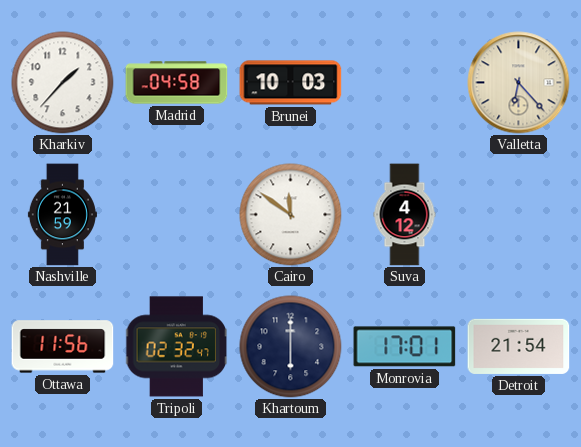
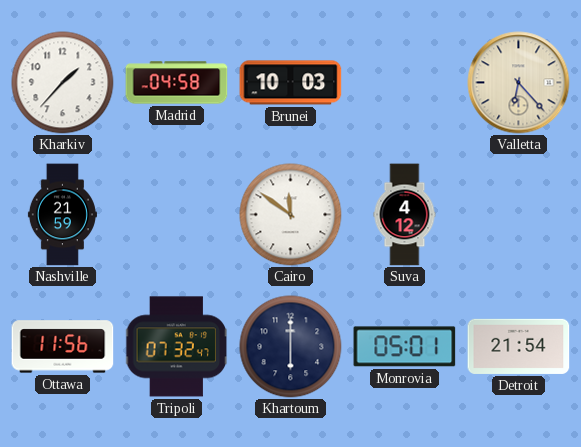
Tripoli: 02:32 -> 07:32
Monrovia: 17:01 -> 05:01
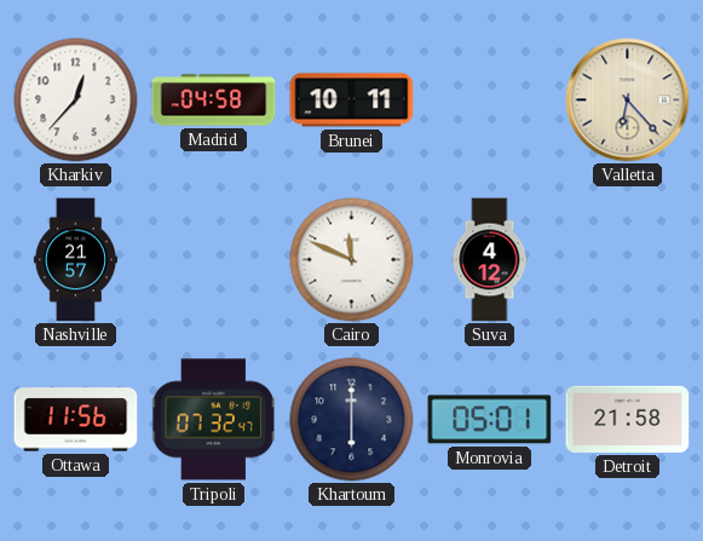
Kharkiv: 1:37 -> 12:37
Brunei: 10:03 -> 10:11
Nashville: 21:59 -> 21:57
Cairo: 11:51 -> 11:49
Detroit: 21:54 -> 21:58
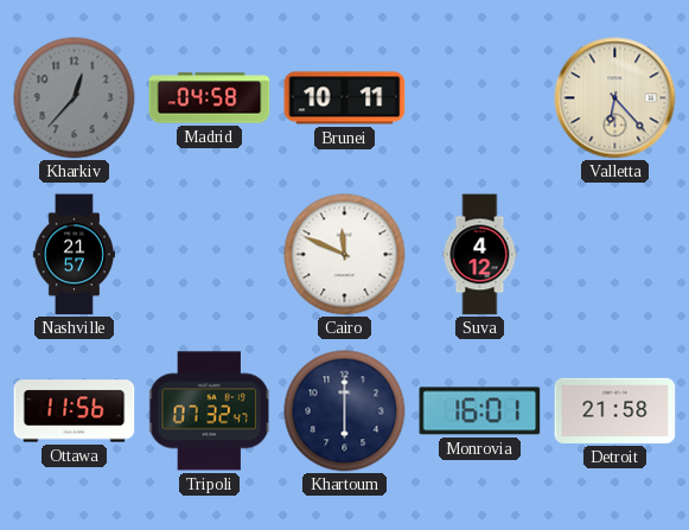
Kharkiv dial: white -> grey
Monrovia: 05:01 -> 16:01
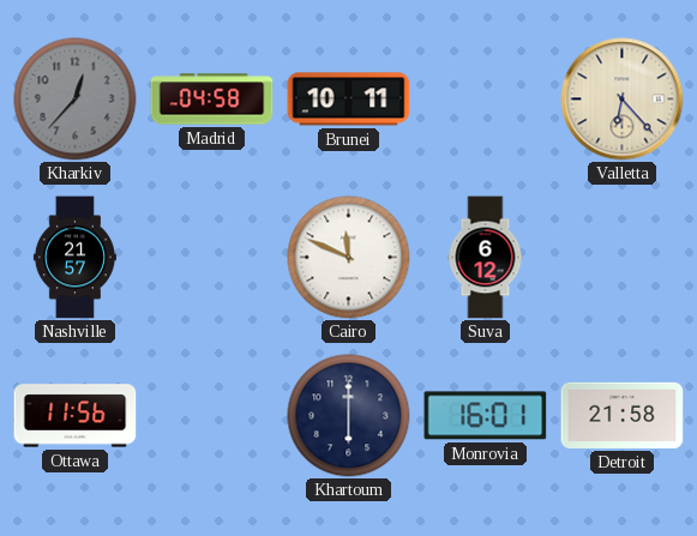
Suva: 4:12 -> 6:12
Tripoli: 07:32 -> none
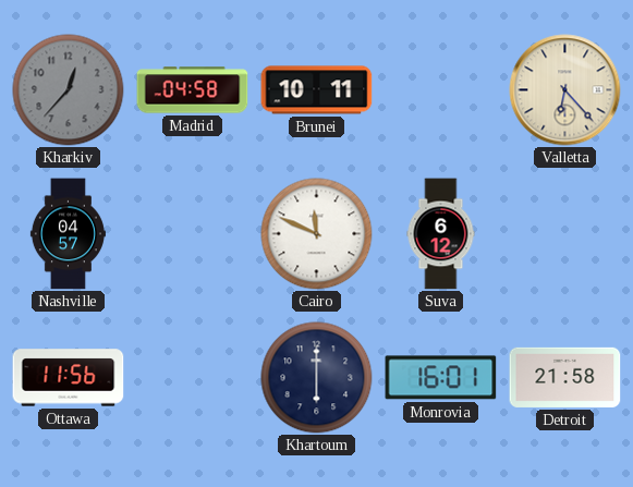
Nashville: 21:57 -> 04:57
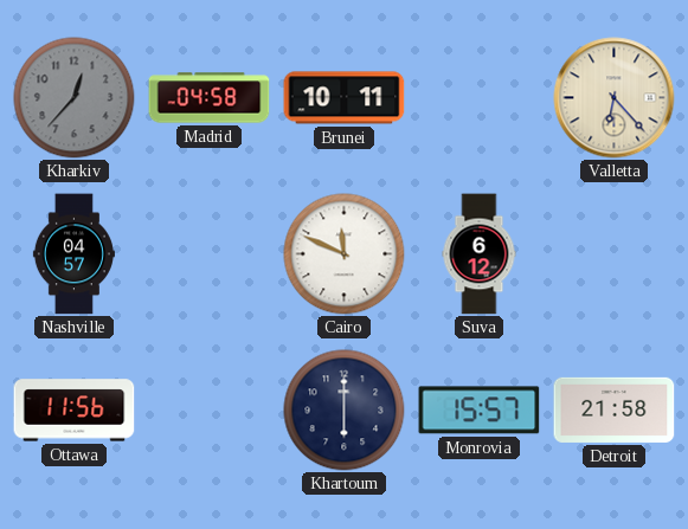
Monrovia: 16:01 -> 15:57
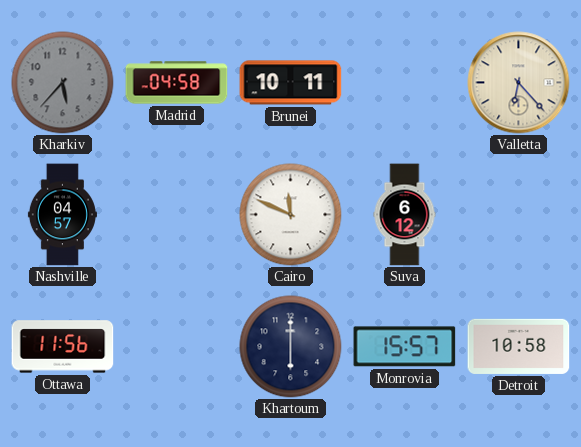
Kharkiv: 12:37 -> 5:37
Detroit: 21:58 -> 10:58
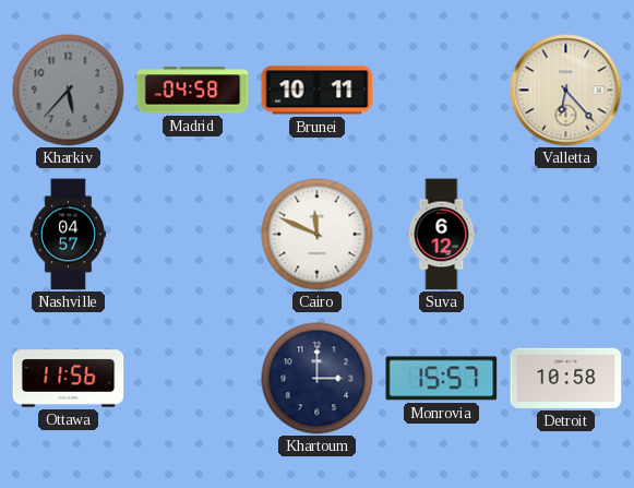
Khartoum: 6:00 -> 3:00
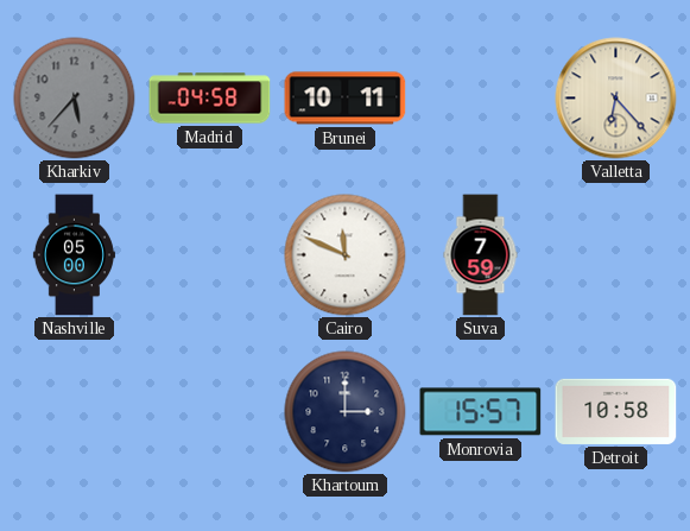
Nashville: 04:57 -> 05:00
Suva: 6:12 -> 7:59
Ottawa: 11:56 -> none
